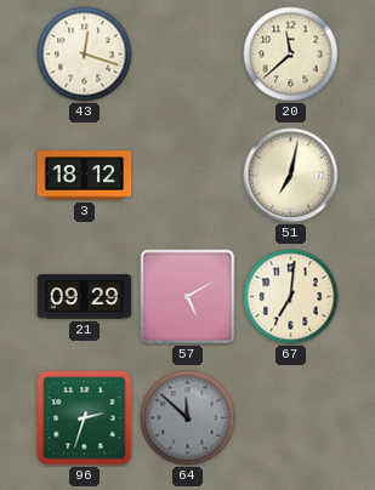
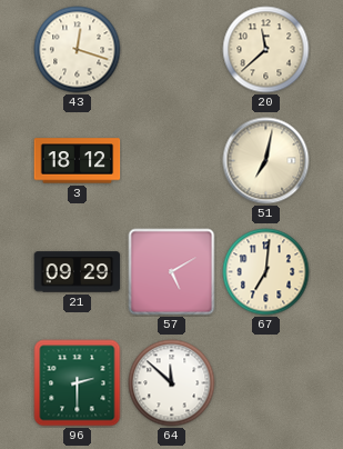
96: 2:33 -> 2:30
64 dial: grey -> white
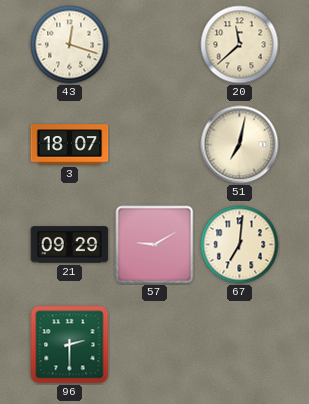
3: 18:12 -> 18:07
57: 5:10 -> 9:10
64: 11:52 -> none
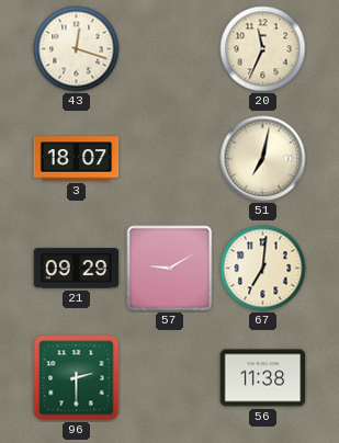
20: 11:38 -> 11:34
56: none -> 11:38
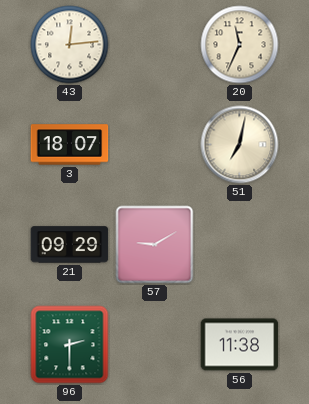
43: 12:18 -> 12:14
67: 7:01 -> none
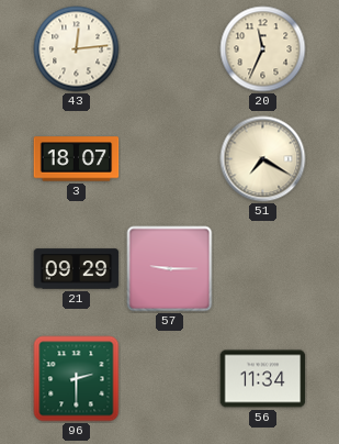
51: 7:02 -> 7:20
57: 9:10 -> 9:15
56: 11:38 -> 11:34
